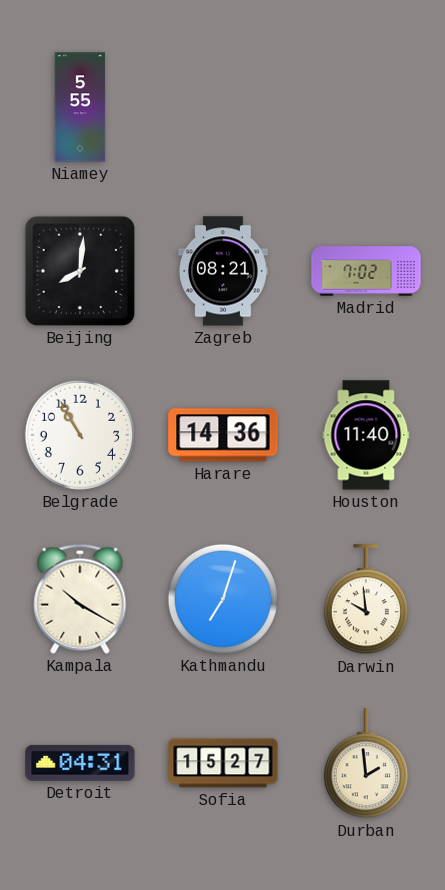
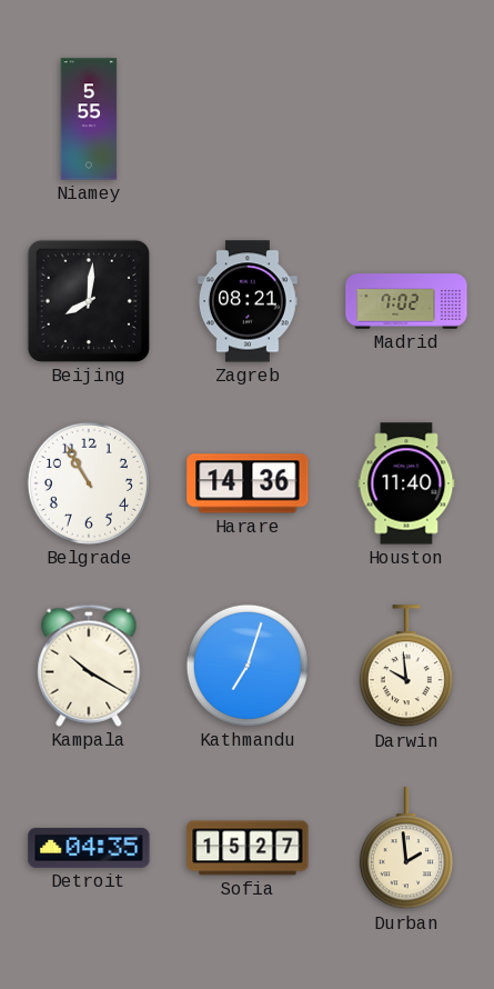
Detroit: 04:31 -> 04:35
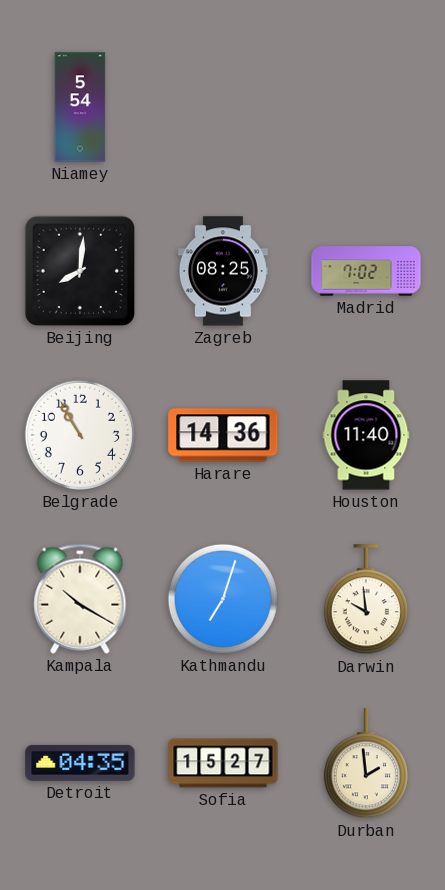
Niamey: 5:55 -> 5:54
Zagreb: 08:21 -> 08:25
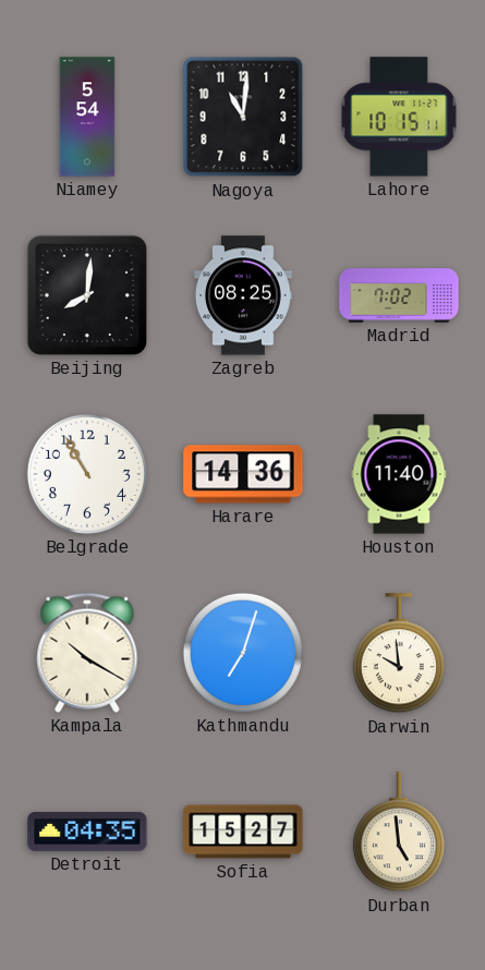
Nagoya: none -> 11:01
Lahore: none -> 10:15
Durban: 1:59 -> 4:59
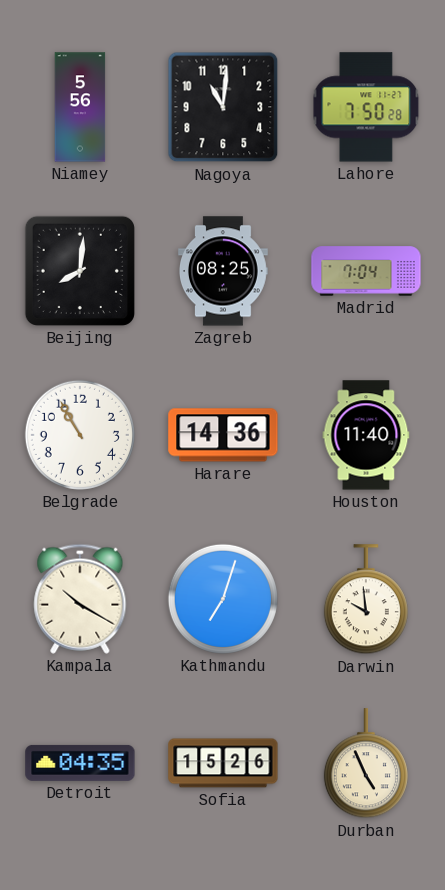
Niamey: 5:54 -> 5:56
Lahore: 10:15 -> 7:50
Madrid: 7:02 -> 7:04
Sofia: 15:27 -> 15:26
Durban: 4:59 -> 4:56
